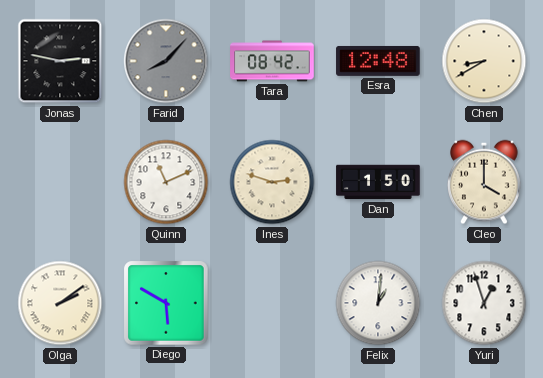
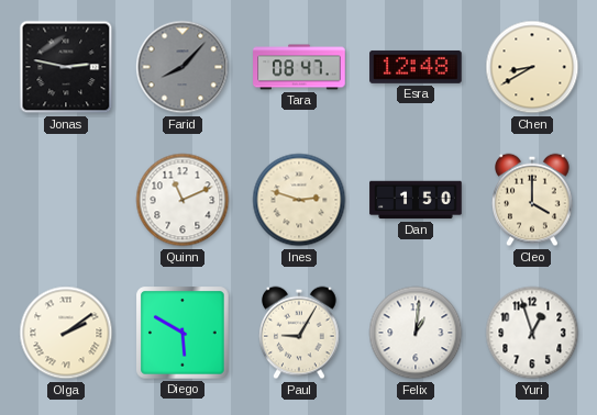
Tara: 08:42 -> 08:47
Paul: none -> 9:05
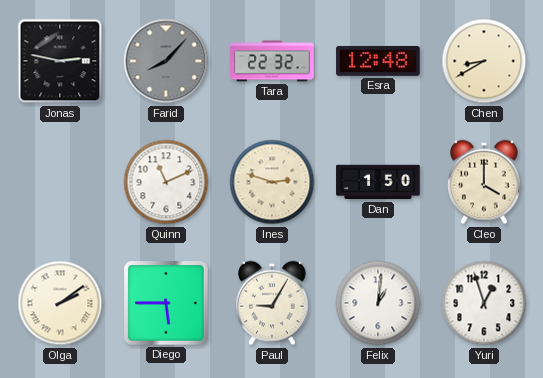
Tara: 08:47 -> 22:32
Diego: 5:50 -> 5:45
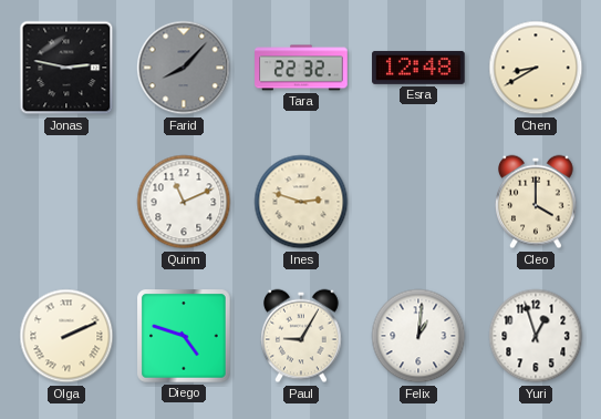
Dan: 1:50 -> none
Olga: 2:09 -> 2:11
Diego: 5:45 -> 4:48
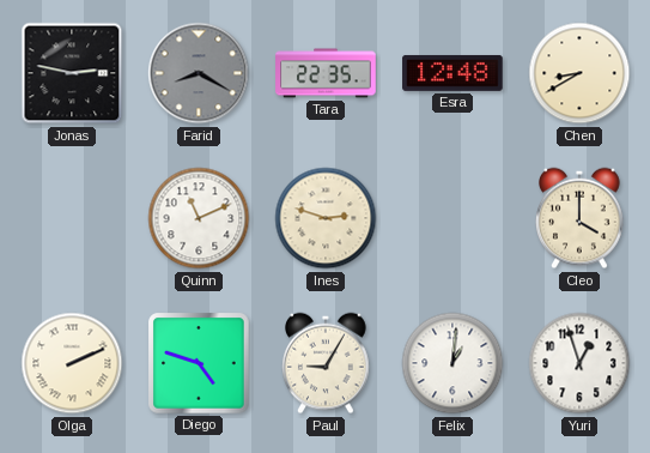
Farid: 8:07 -> 8:20
Tara: 22:32 -> 22:35
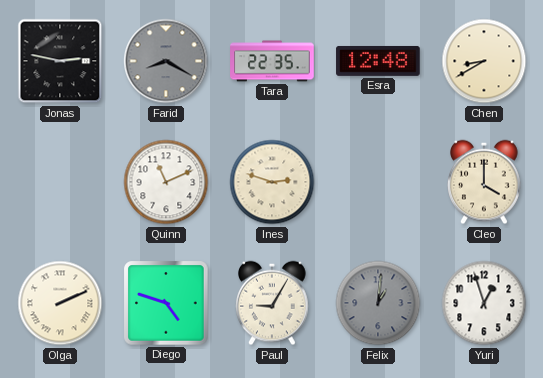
Felix dial: white -> grey
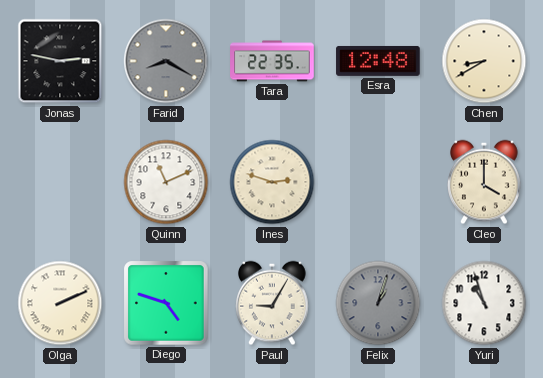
Felix: 1:01 -> 1:03
Yuri: 12:57 -> 10:57
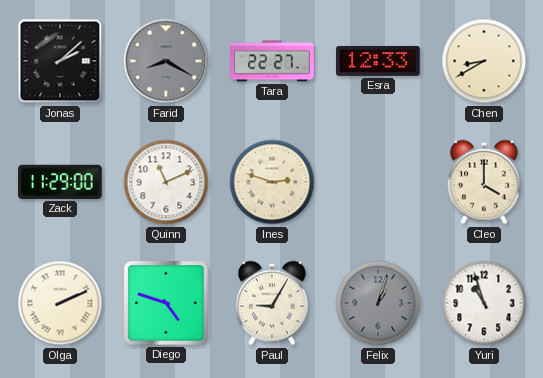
Jonas: 2:47 -> 2:08
Tara: 22:35 -> 22:27
Esra: 12:48 -> 12:33
Zack: none -> 11:29
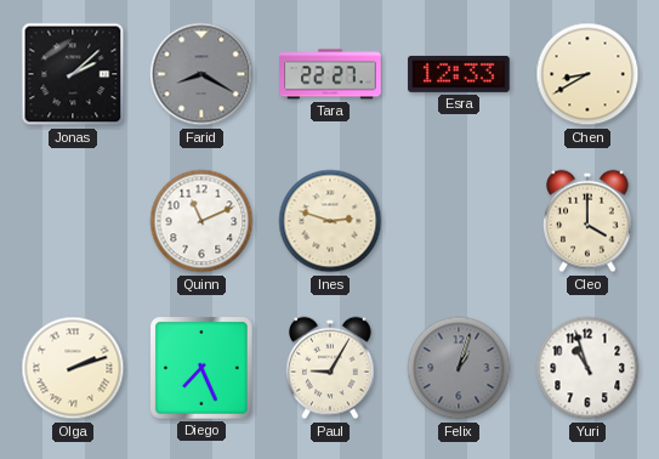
Zack: 11:29 -> none
Olga: 2:11 -> 2:12
Diego: 4:48 -> 7:26
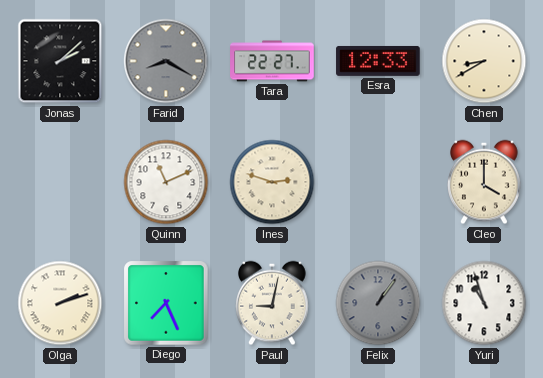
Paul: 9:05 -> 9:02
Felix: 1:03 -> 1:06
